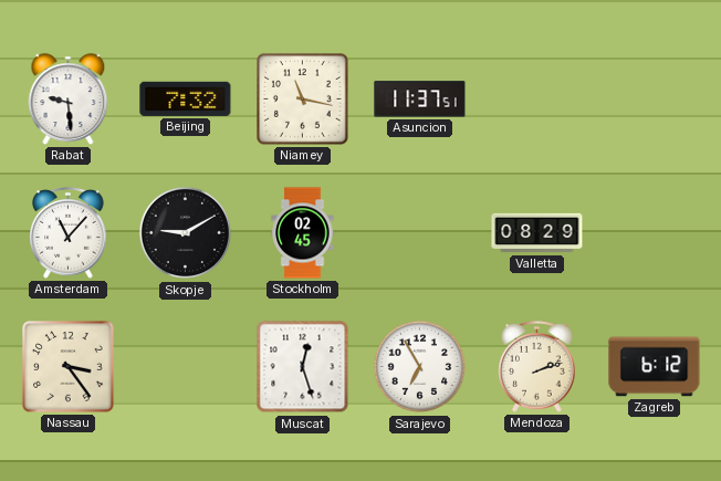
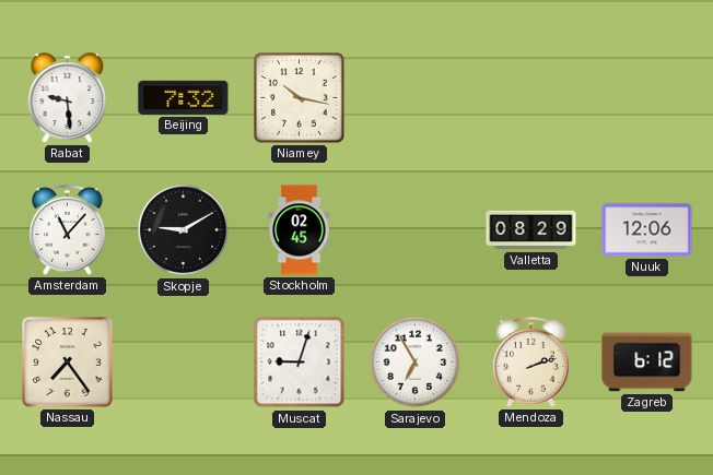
Niamey: 11:17 -> 10:17
Asuncion: 11:37 -> none
Nuuk: none -> 12:06
Nassau: 3:24 -> 7:24
Muscat: 12:27 -> 9:03
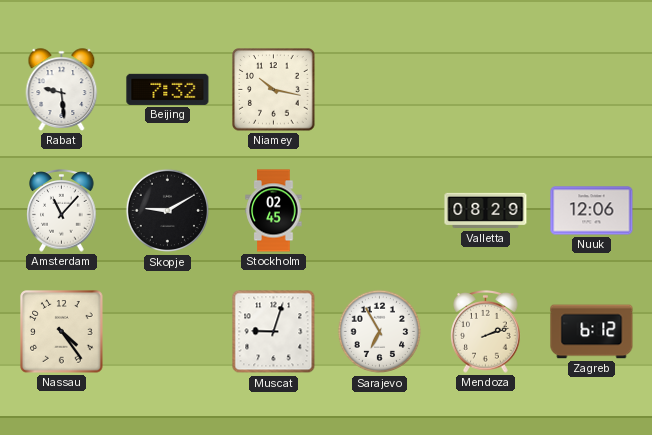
Nassau: 7:24 -> 4:24
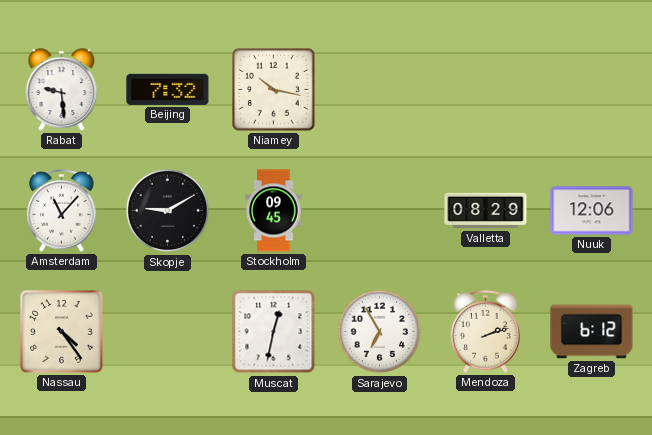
Stockholm: 02:45 -> 09:45
Muscat: 9:03 -> 12:32
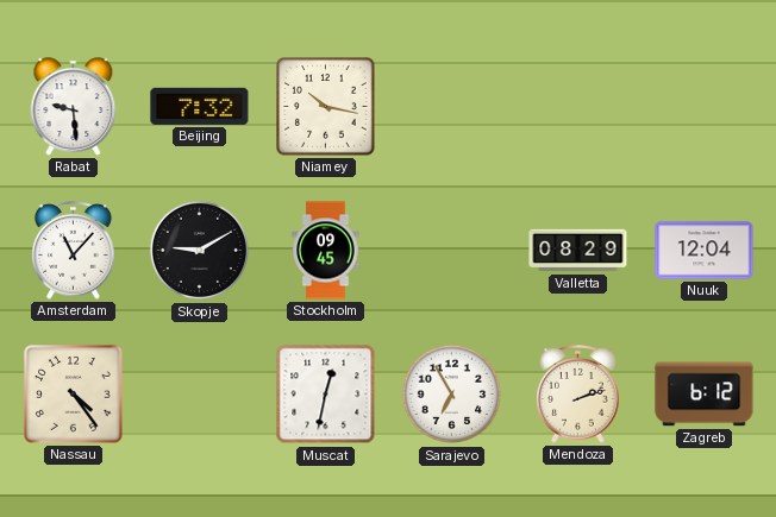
Nuuk: 12:06 -> 12:04
